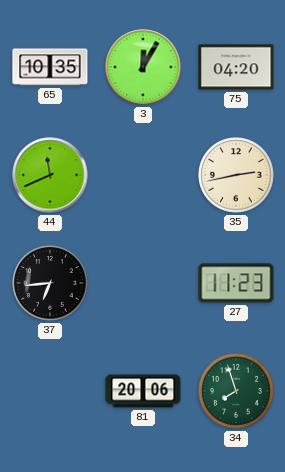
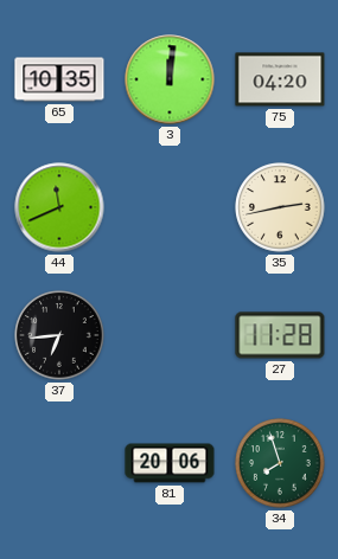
3: 12:05 -> 12:01
27: 11:23 -> 11:28
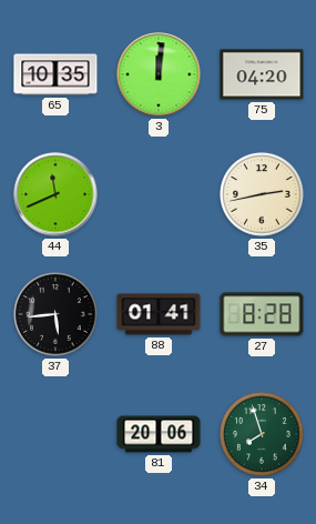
37: 6:44 -> 5:44
88: none -> 01:41
27: 11:28 -> 8:28
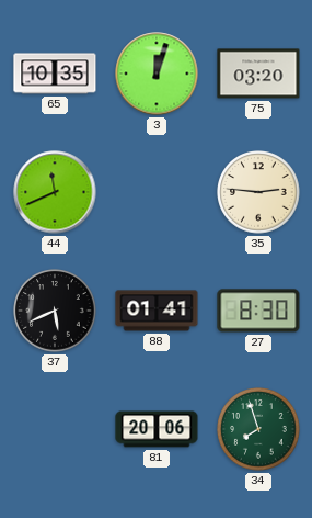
3: 12:01 -> 12:03
75: 04:20 -> 03:20
35: 2:43 -> 2:46
37: 5:44 -> 5:41
27: 8:28 -> 8:30
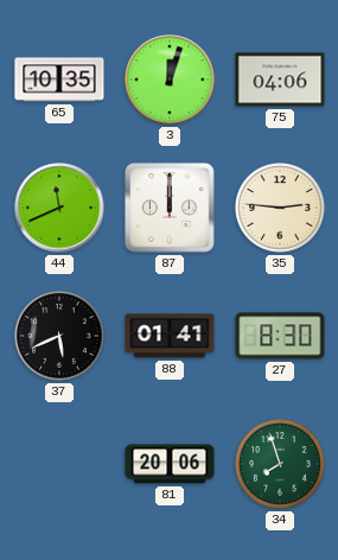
75: 03:20 -> 04:06
87: none -> 12:00
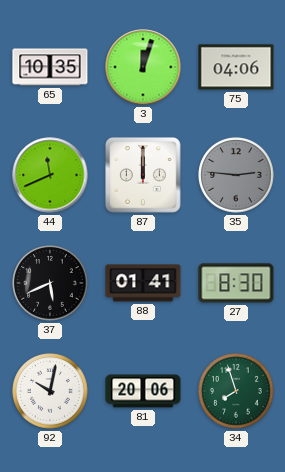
35 dial: cream -> grey
92: none -> 10:02
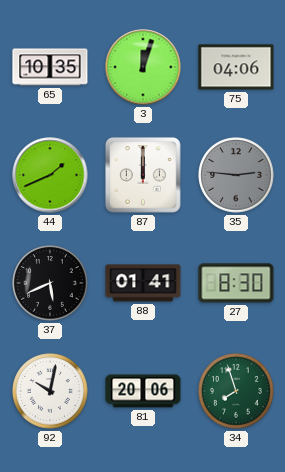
44: 11:41 -> 1:41
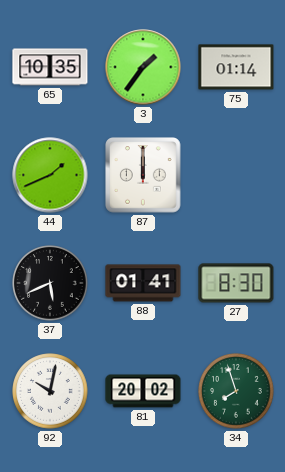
3: 12:03 -> 1:36
75: 04:06 -> 01:14
35: 2:46 -> none
81: 20:06 -> 20:02
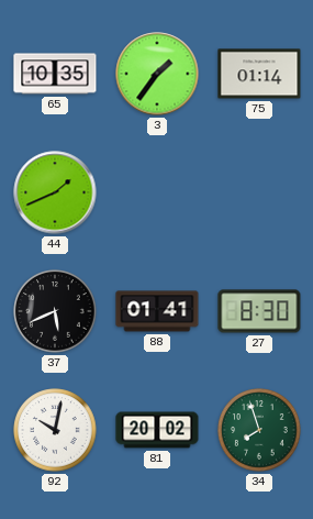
87: 12:00 -> none
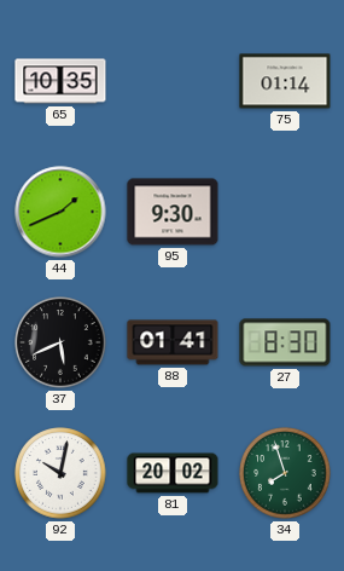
3: 1:36 -> none
95: none -> 9:30
